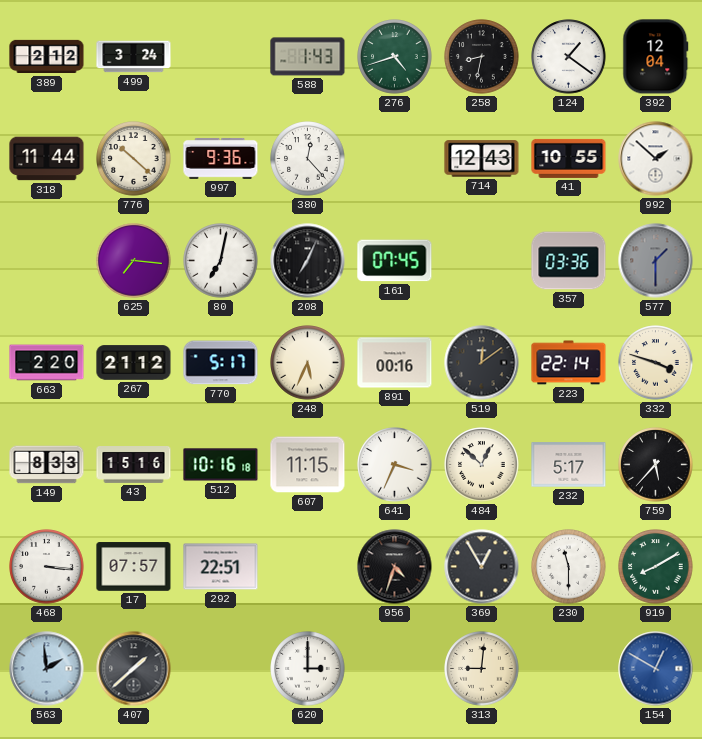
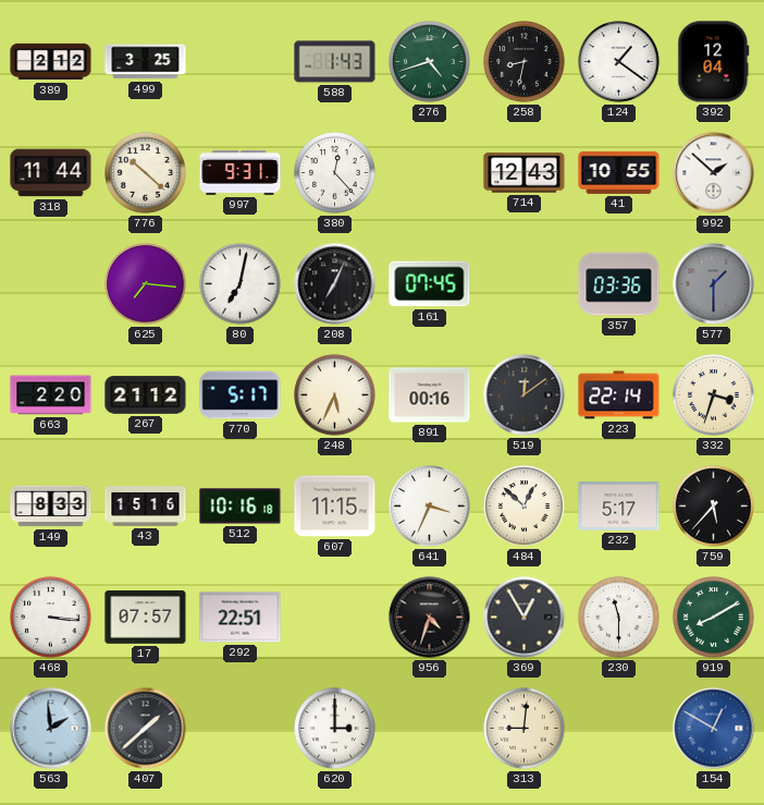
499: 3:24 -> 3:25
997: 9:36 -> 9:31
332: 3:48 -> 3:33
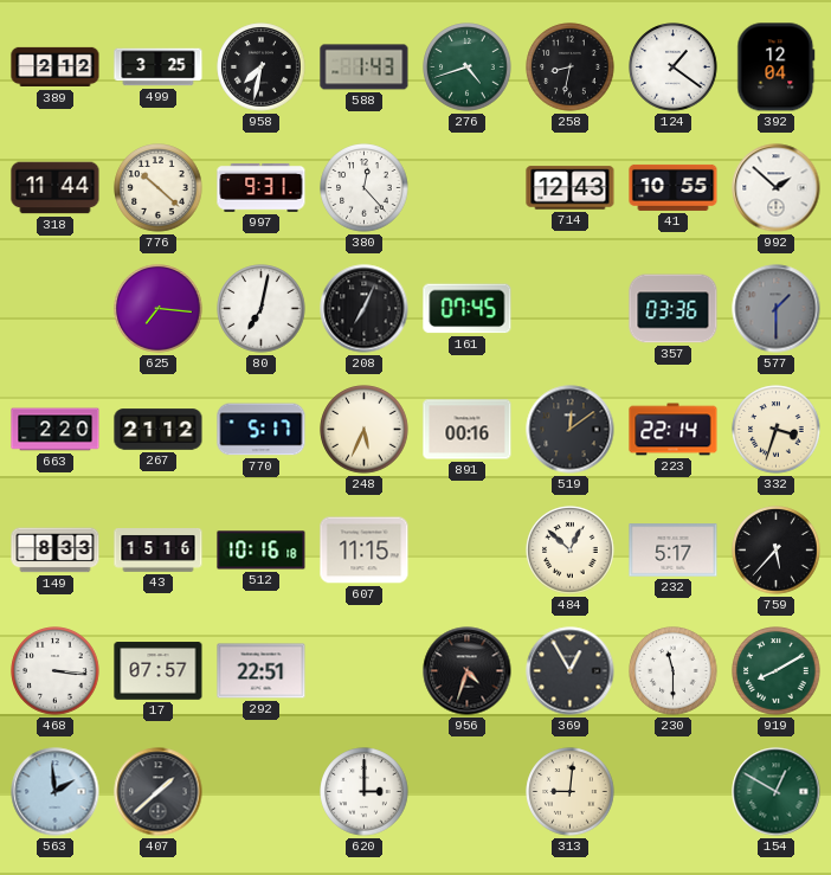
958: none -> 7:32
641: 3:34 -> none
154 dial: blue -> green
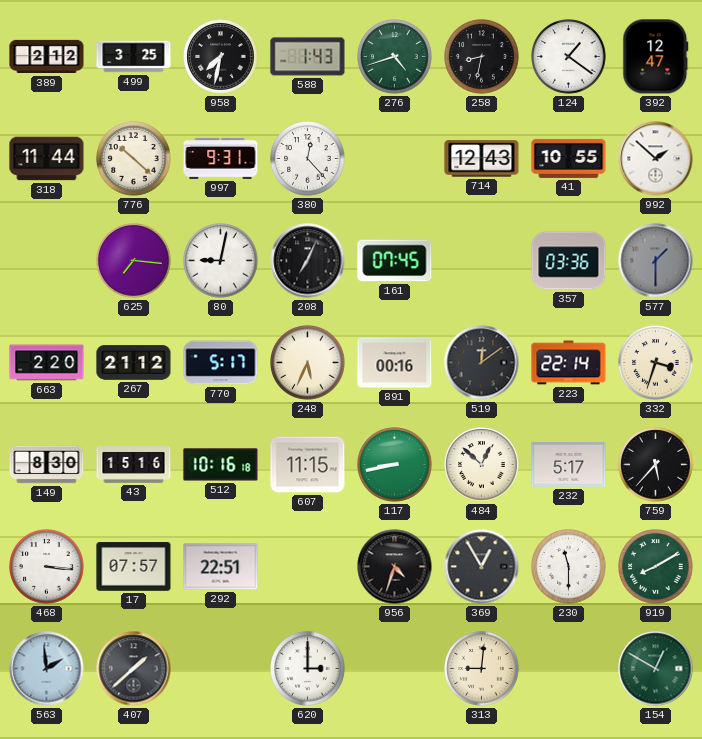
392: 12:04 -> 12:47
80: 7:02 -> 9:02
149: 8:33 -> 8:30
117: none -> 8:43
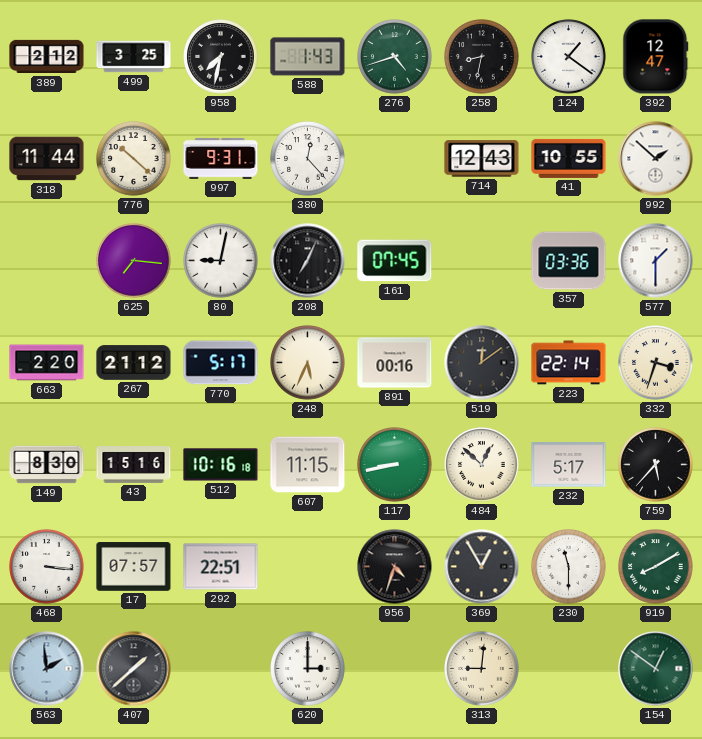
577 dial: grey -> white
154: 12:50 -> 12:51
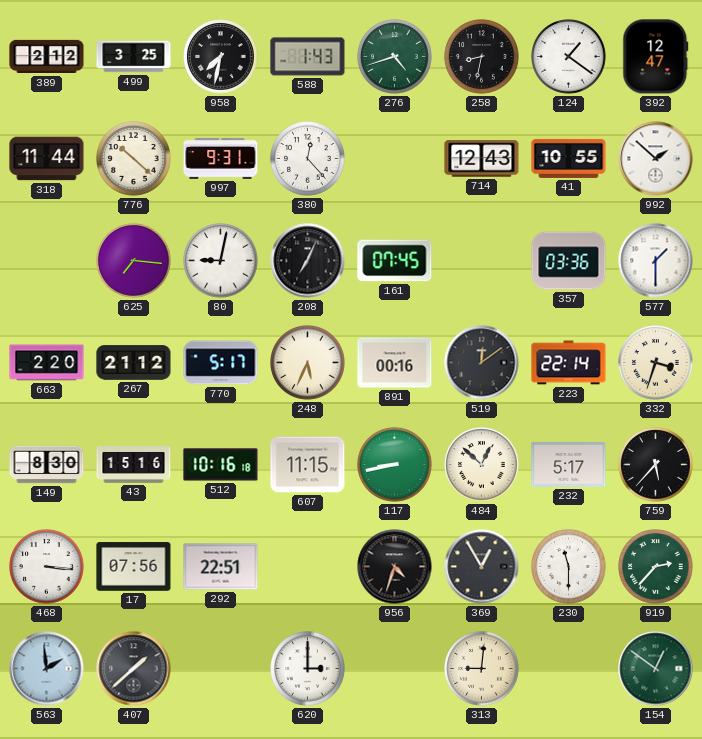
17: 07:57 -> 07:56
919: 8:10 -> 2:37
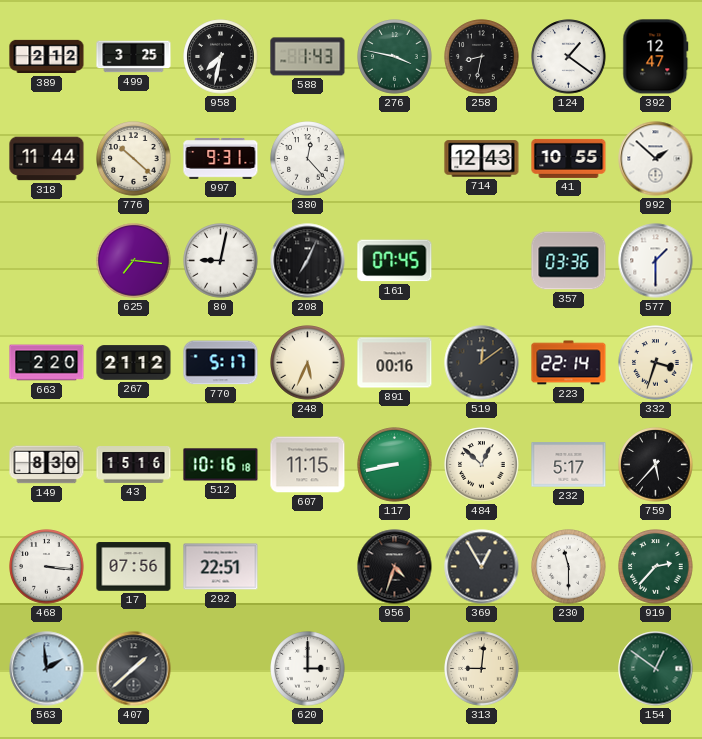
276: 4:42 -> 3:47
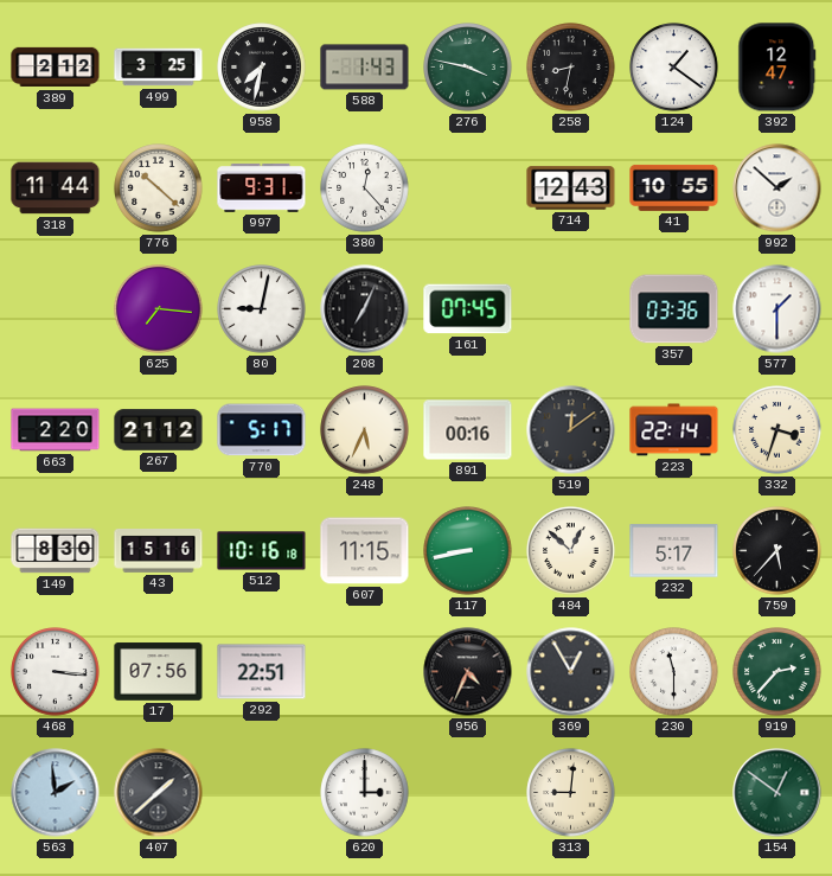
956: 4:33 -> 4:34
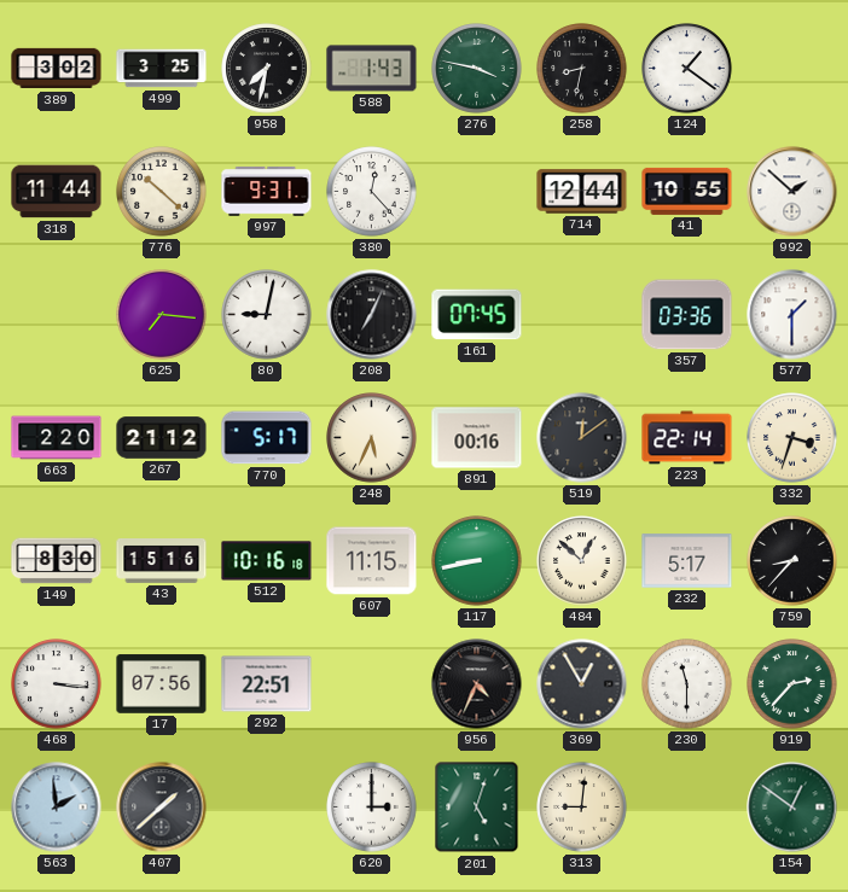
389: 2:12 -> 3:02
392: 12:47 -> none
714: 12:43 -> 12:44
759: 5:37 -> 8:37
201: none -> 5:03
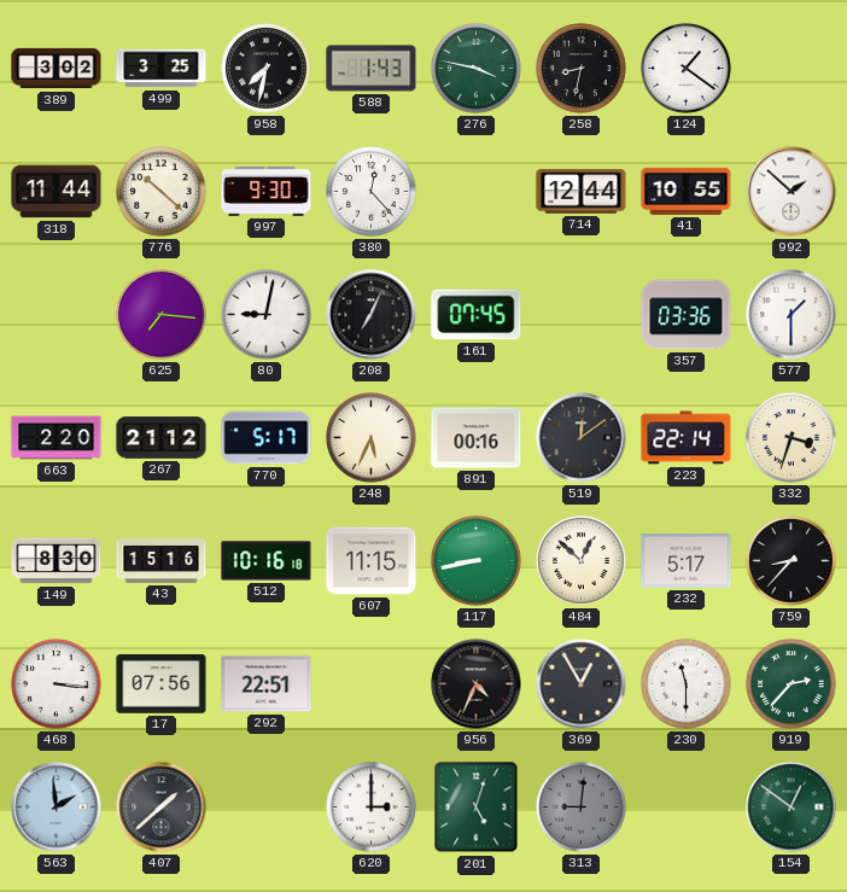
997: 9:31 -> 9:30
313 dial: cream -> grey
